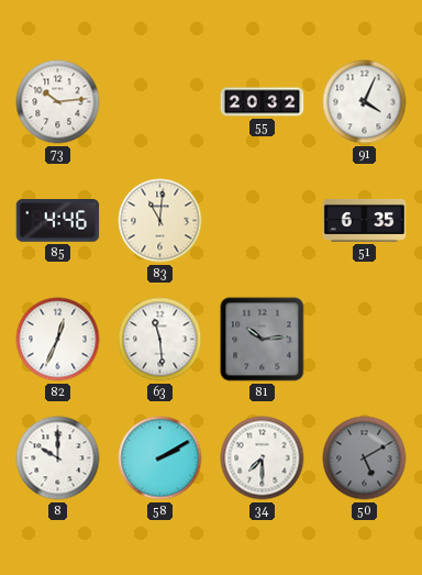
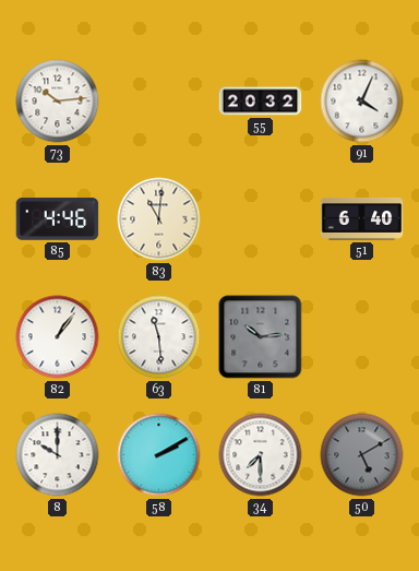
51: 6:35 -> 6:40
82: 12:34 -> 1:06
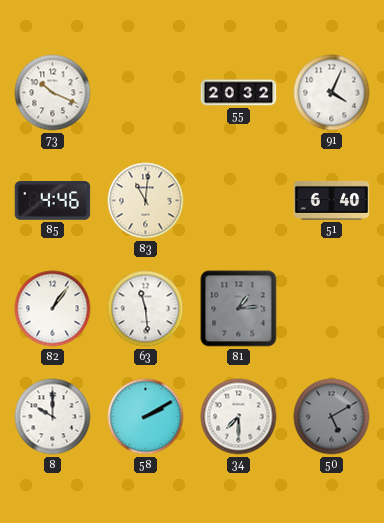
73: 10:14 -> 10:19
81: 10:14 -> 1:14
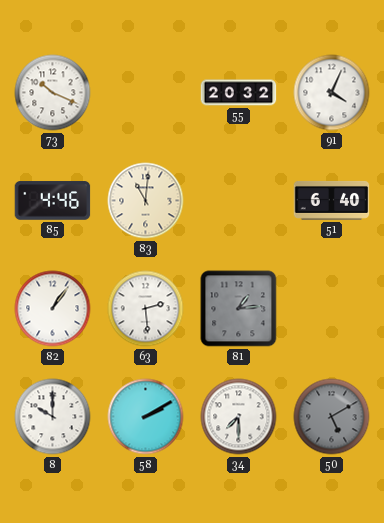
63: 11:29 -> 2:29
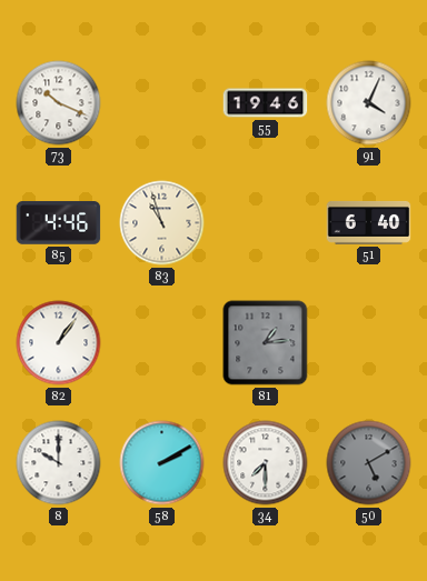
55: 20:32 -> 19:46
83: 11:01 -> 10:57
63: 2:29 -> none
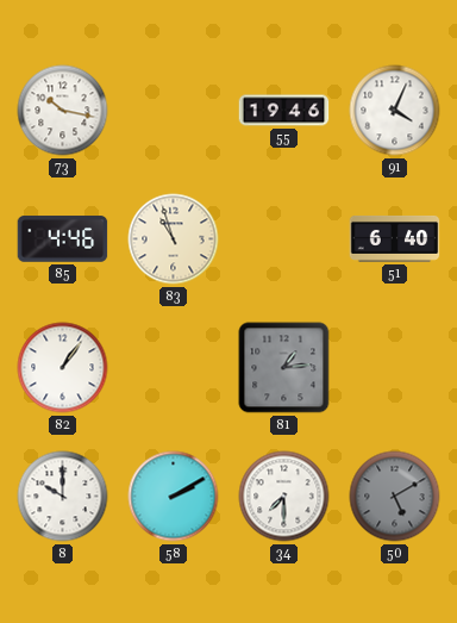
73: 10:19 -> 10:17
